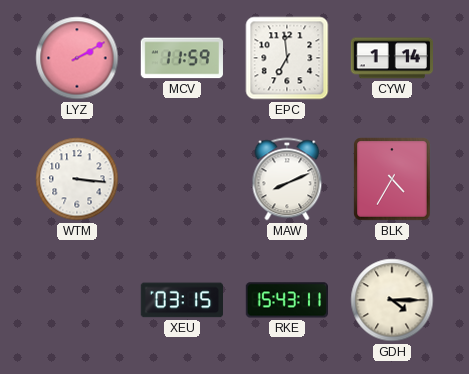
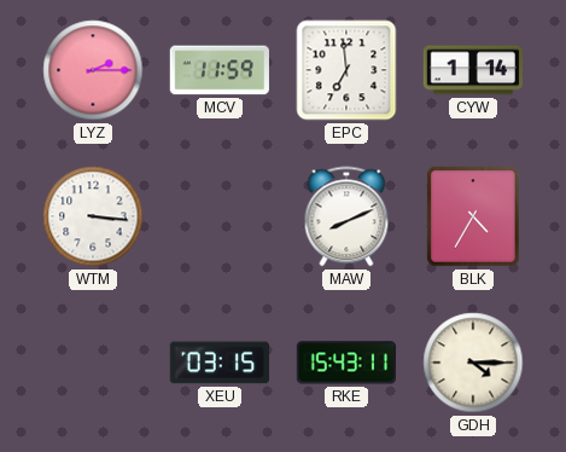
LYZ: 2:10 -> 2:15
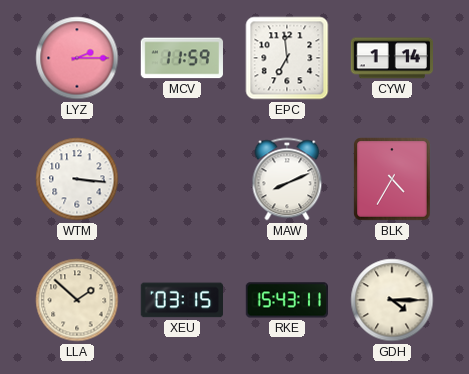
LLA: none -> 1:52
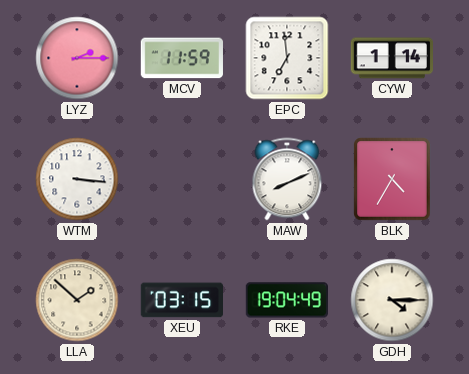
RKE: 15:43 -> 19:04
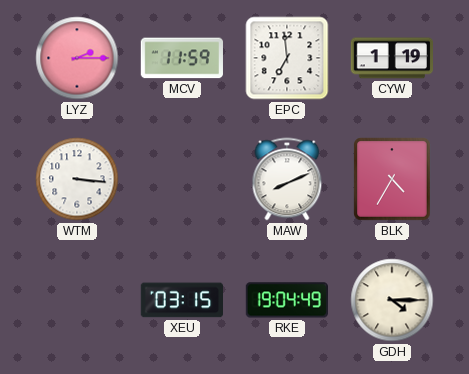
CYW: 1:14 -> 1:19
LLA: 1:52 -> none
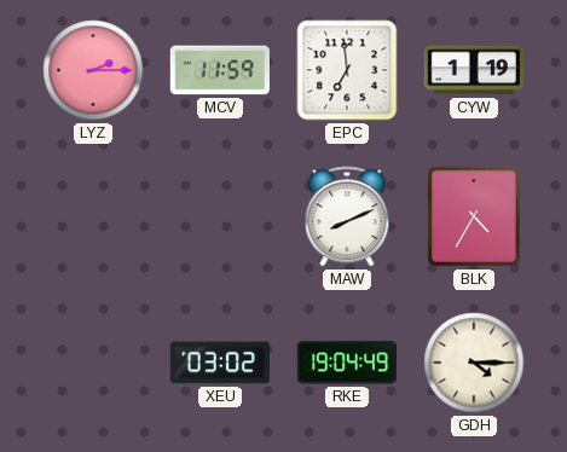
WTM: 3:16 -> none
XEU: 03:15 -> 03:02
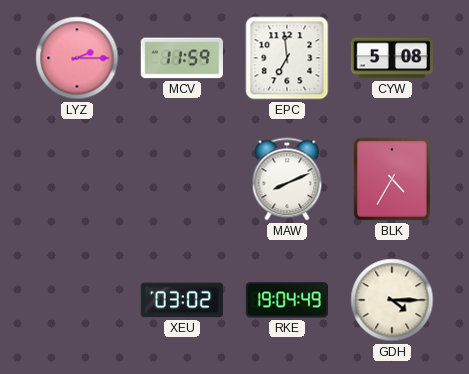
CYW: 1:19 -> 5:08
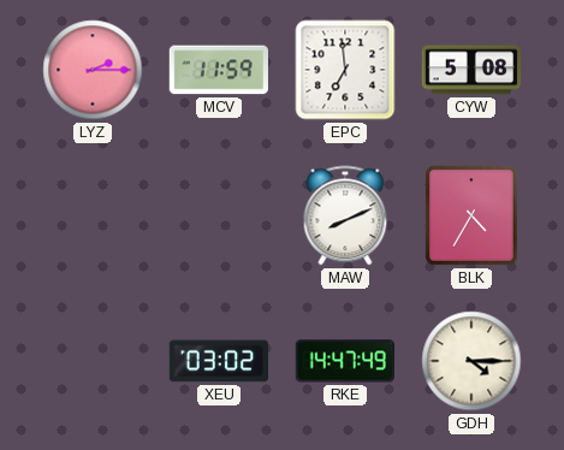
RKE: 19:04 -> 14:47
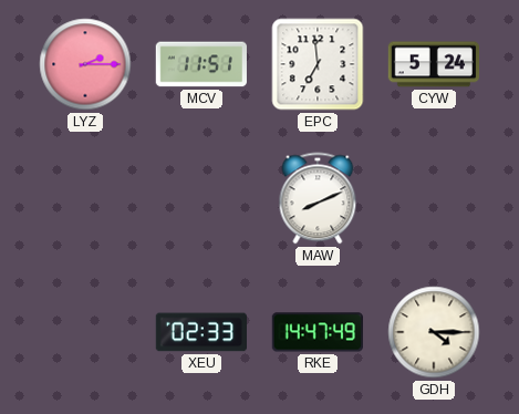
MCV: 11:59 -> 11:51
CYW: 5:08 -> 5:24
BLK: 4:35 -> none
XEU: 03:02 -> 02:33
